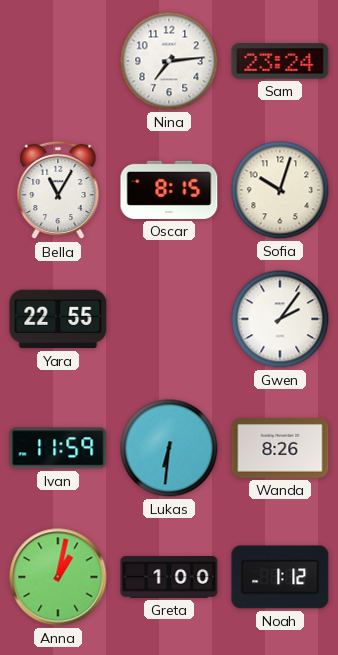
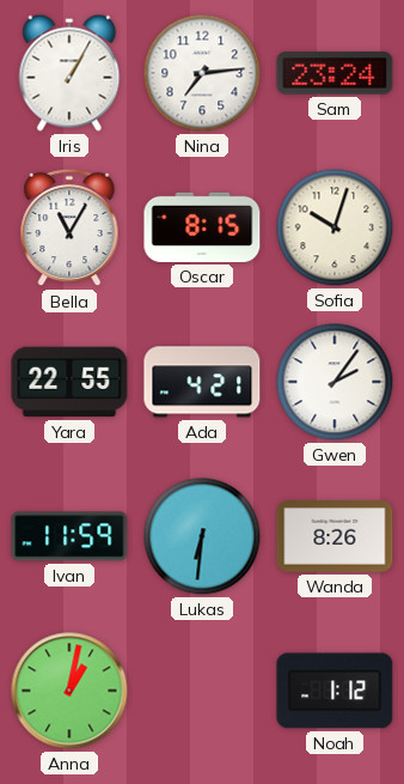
Iris: none -> 1:05
Ada: none -> 4:21
Greta: 1:00 -> none
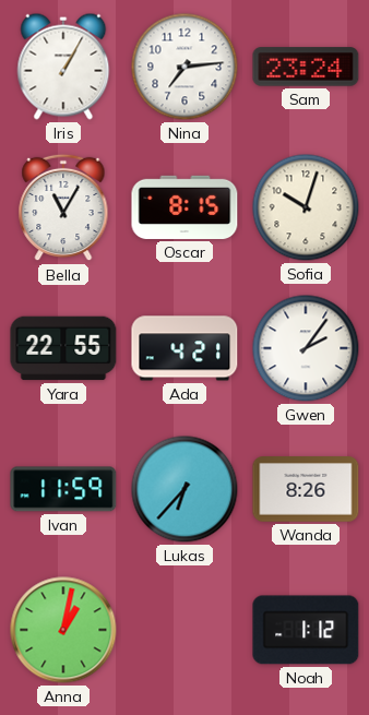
Lukas: 6:31 -> 6:37
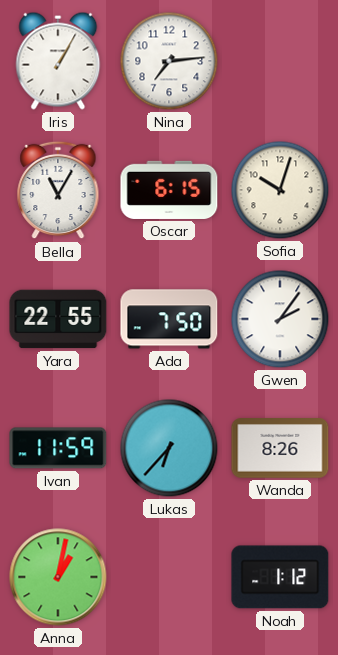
Sam: 23:24 -> none
Oscar: 8:15 -> 6:15
Ada: 4:21 -> 7:50
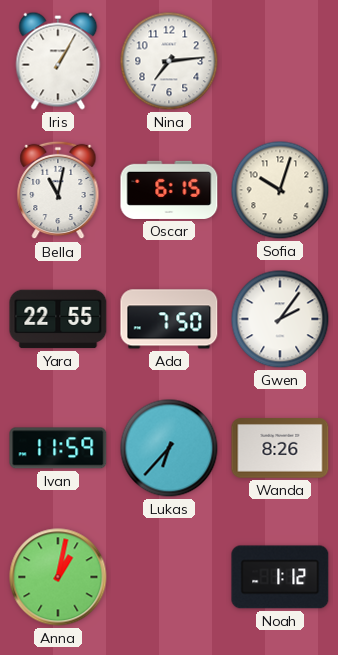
Bella: 11:05 -> 11:02
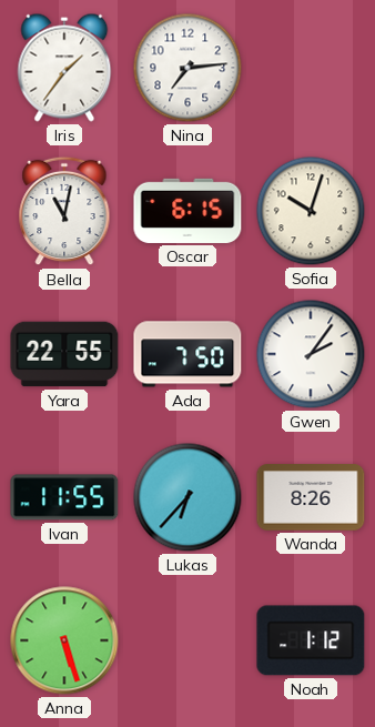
Iris: 1:05 -> 1:36
Ivan: 11:59 -> 11:55
Anna: 1:02 -> 5:27
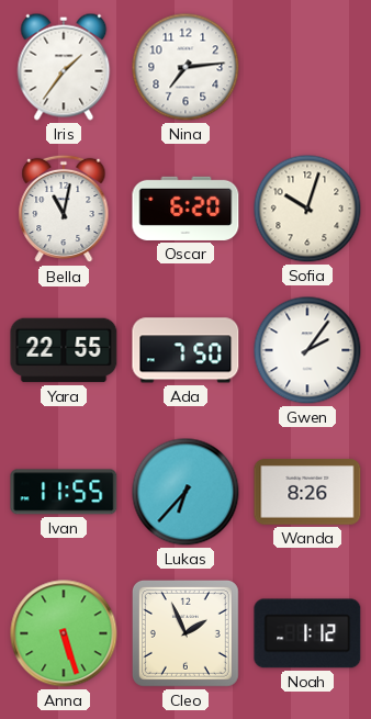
Oscar: 6:15 -> 6:20
Cleo: none -> 1:56
